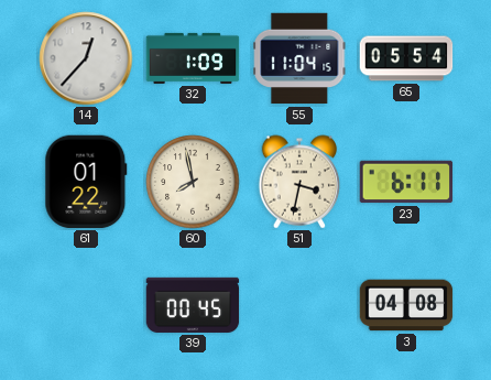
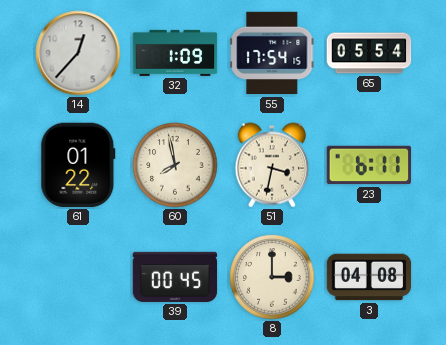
55: 11:04 -> 17:54
8: none -> 3:00
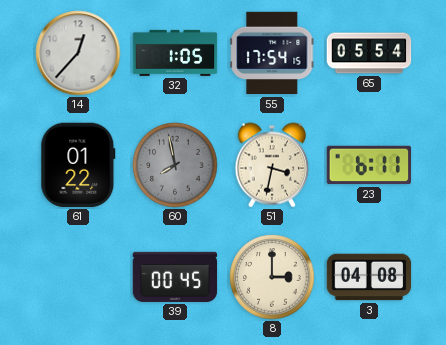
32: 1:09 -> 1:05
60 dial: cream -> grey
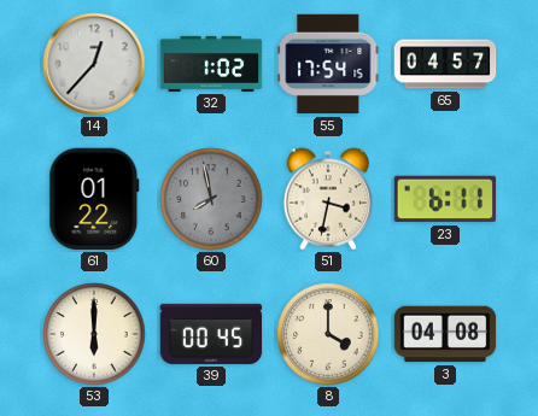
32: 1:05 -> 1:02
65: 05:54 -> 04:57
53: none -> 6:00
8: 3:00 -> 4:00
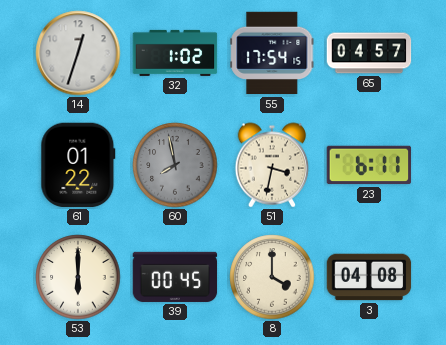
14: 12:37 -> 12:33
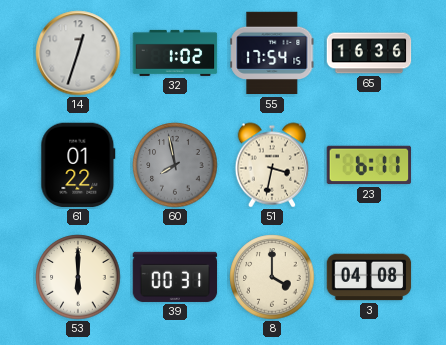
65: 04:57 -> 16:36
39: 00:45 -> 00:31
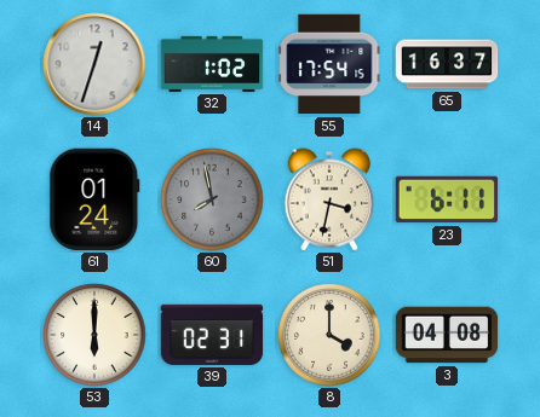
65: 16:36 -> 16:37
61: 01:22 -> 01:24
39: 00:31 -> 02:31
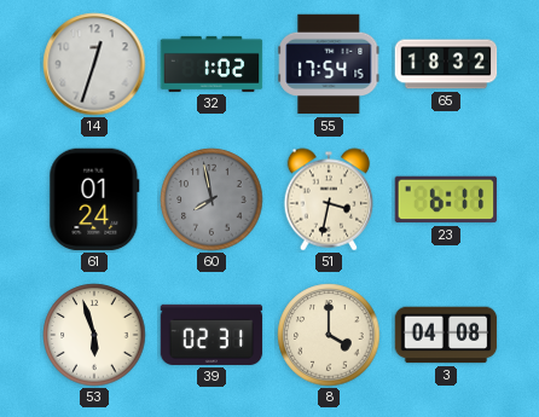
65: 16:37 -> 18:32
53: 6:00 -> 5:57
